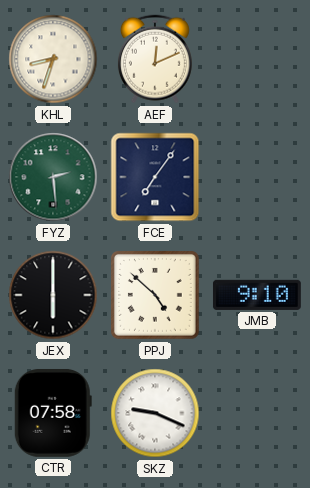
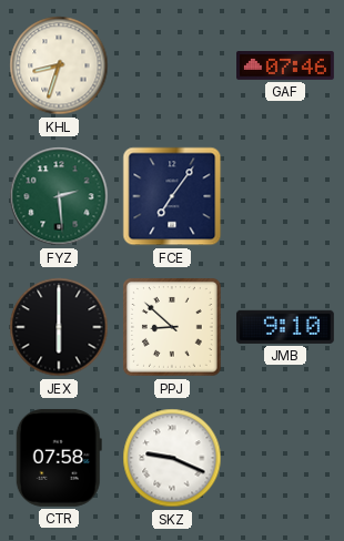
AEF: 12:11 -> none
GAF: none -> 07:46
PPJ: 4:52 -> 8:52
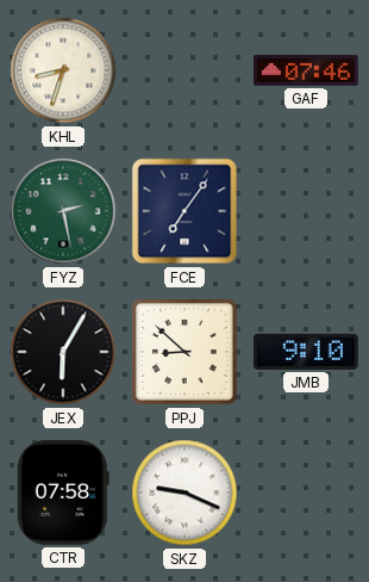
FYZ: 2:29 -> 2:28
JEX: 6:00 -> 6:05
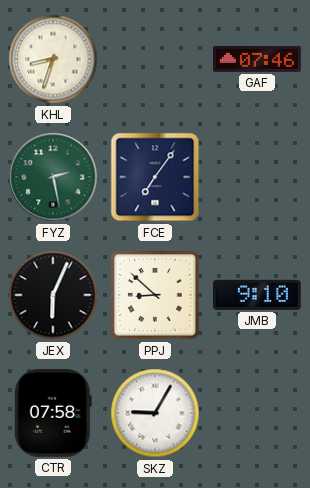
JEX: 6:05 -> 6:04
SKZ: 9:19 -> 9:05
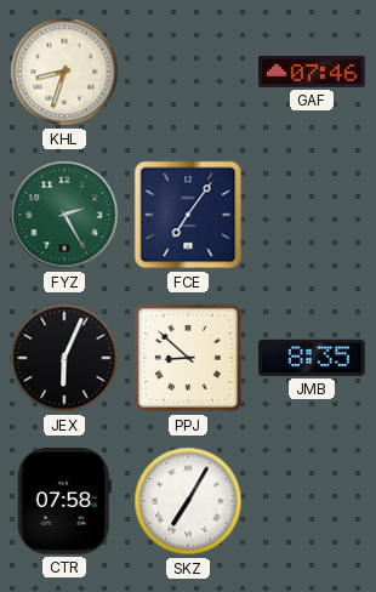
FYZ: 2:28 -> 2:25
JMB: 9:10 -> 8:35
SKZ: 9:05 -> 7:05
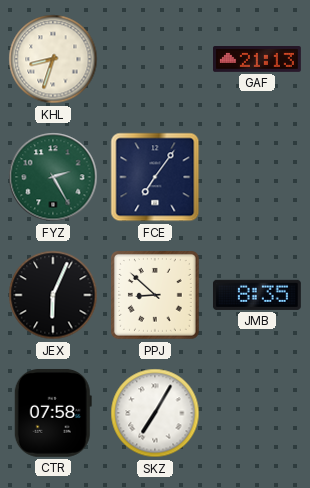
GAF: 07:46 -> 21:13
